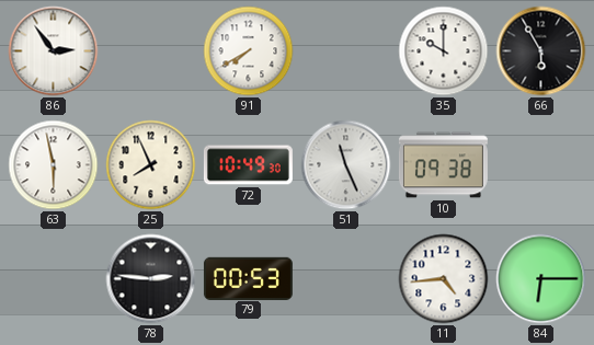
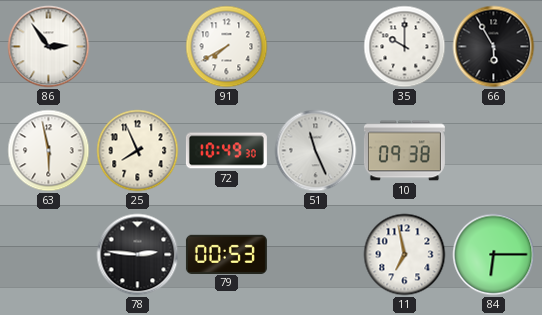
11: 4:44 -> 6:58
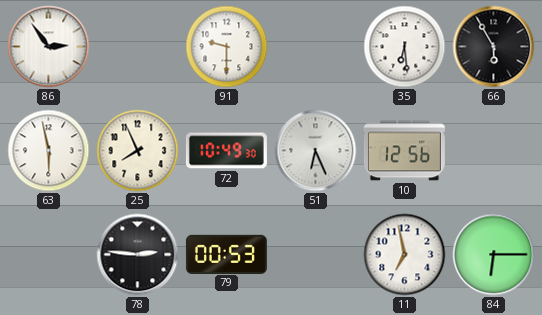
91: 7:40 -> 9:30
35: 10:00 -> 6:29
51: 11:26 -> 6:26
10: 09:38 -> 12:56
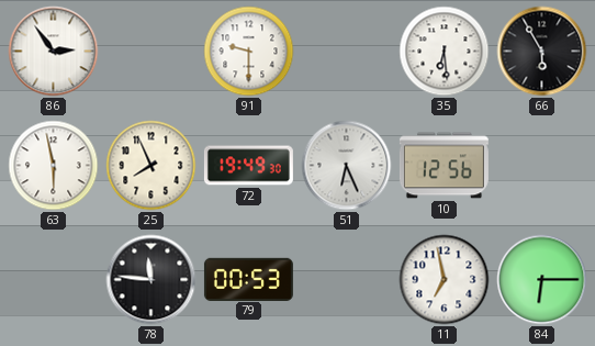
72: 10:49 -> 19:49
78: 2:46 -> 11:46
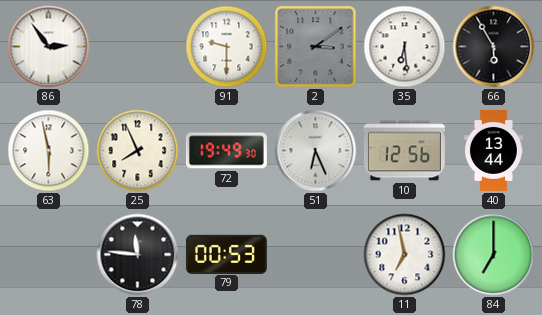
2: none -> 3:09
40: none -> 13:44
84: 6:15 -> 7:00
